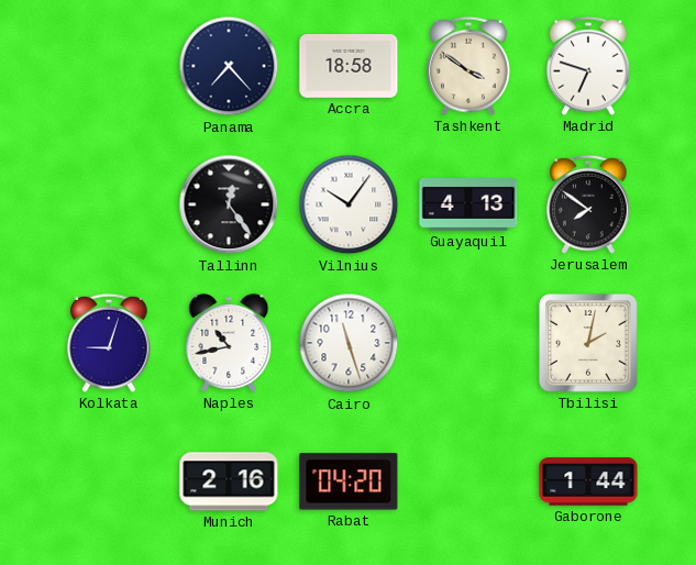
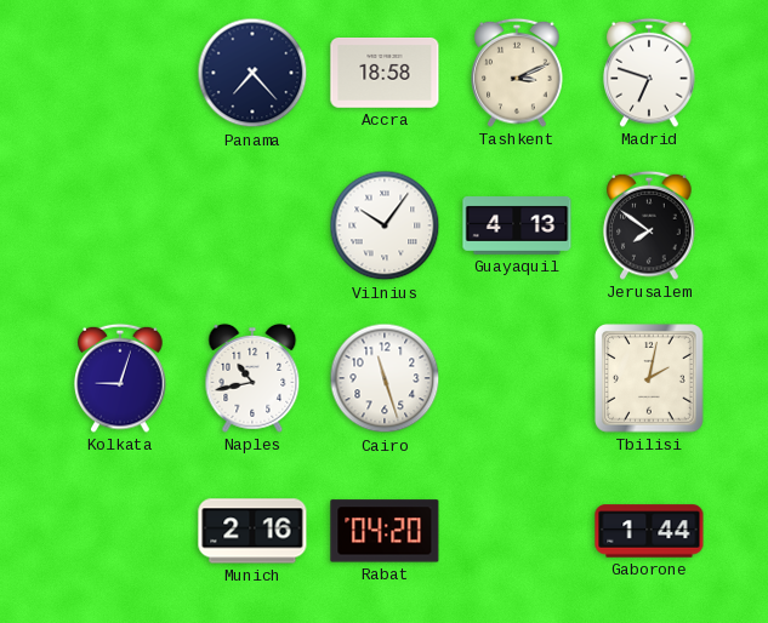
Tashkent: 3:51 -> 3:11
Tallinn: 12:24 -> none
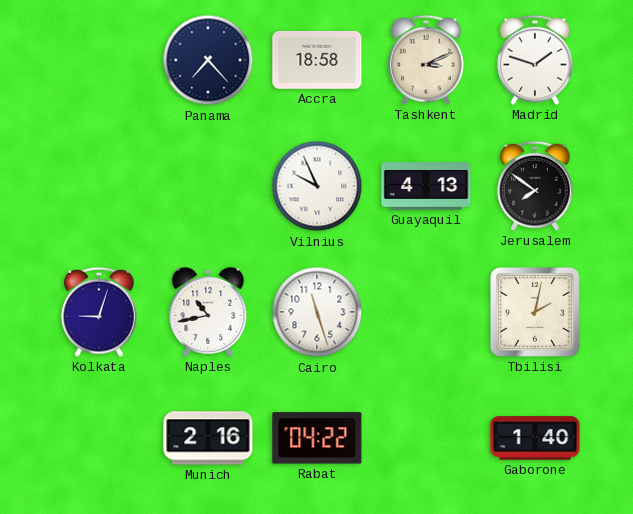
Madrid: 6:48 -> 1:48
Vilnius: 10:06 -> 9:56
Rabat: 04:20 -> 04:22
Gaborone: 1:44 -> 1:40
